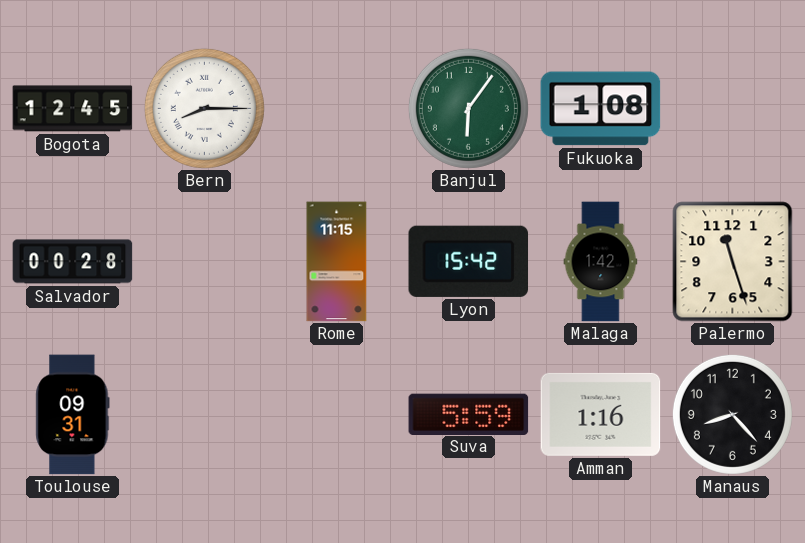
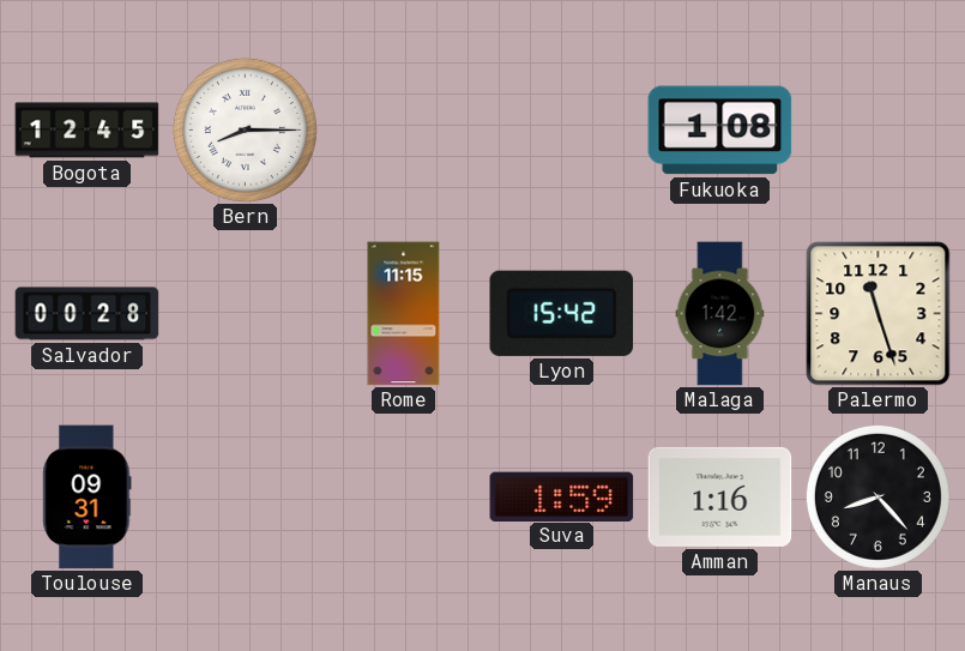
Banjul: 6:06 -> none
Suva: 5:59 -> 1:59
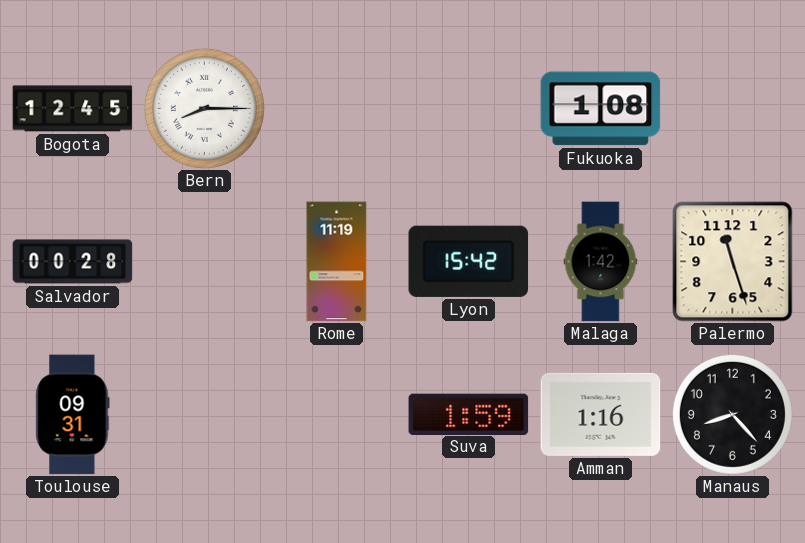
Rome: 11:15 -> 11:19
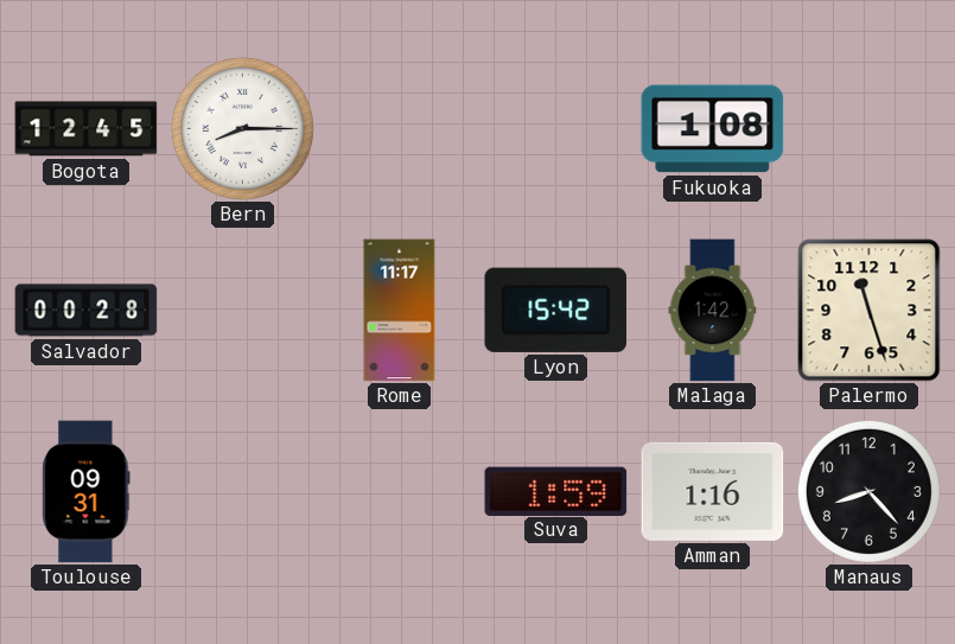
Rome: 11:19 -> 11:17
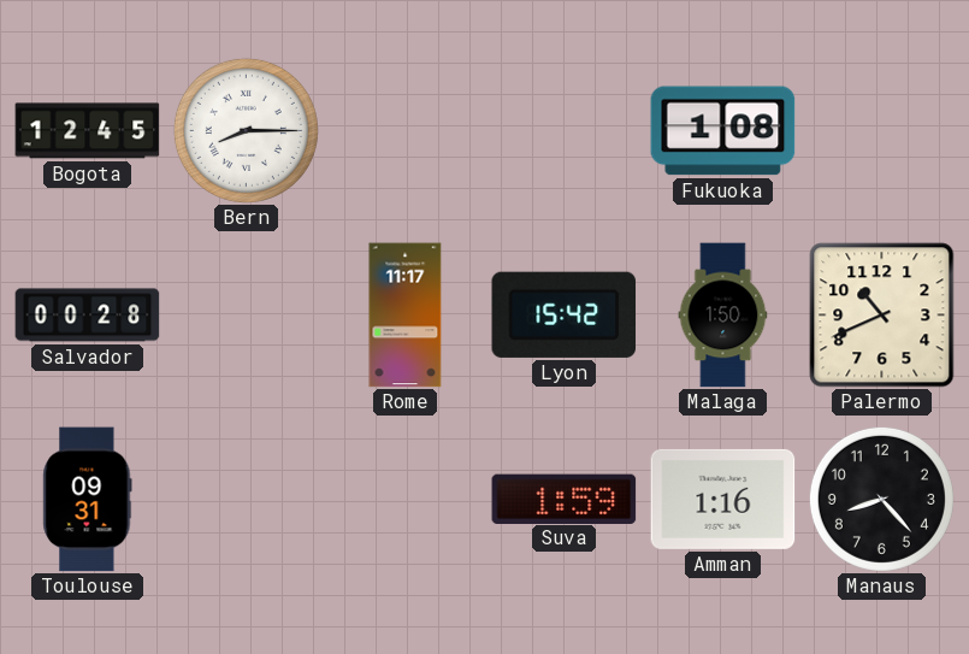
Malaga: 1:42 -> 1:50
Palermo: 11:27 -> 10:41
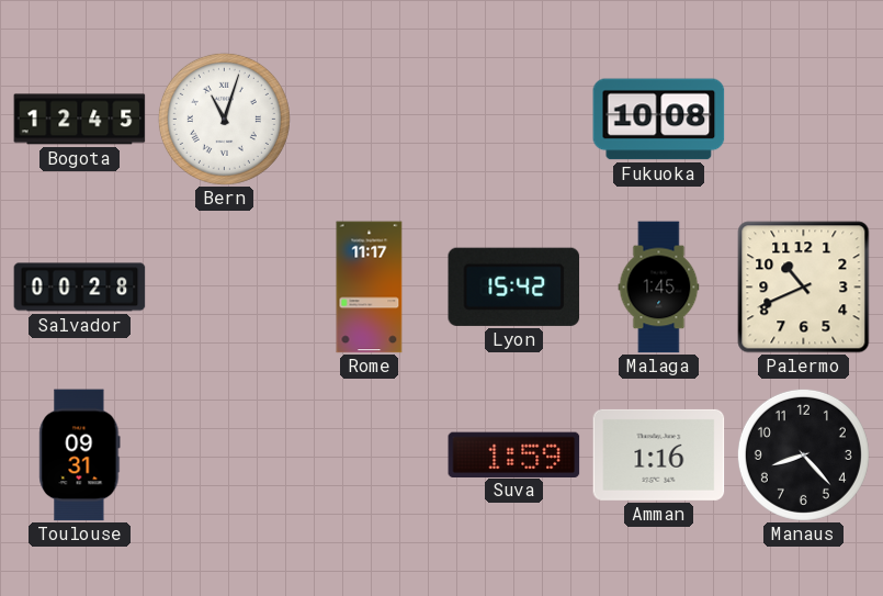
Bern: 8:15 -> 11:03
Fukuoka: 1:08 -> 10:08
Malaga: 1:50 -> 1:45
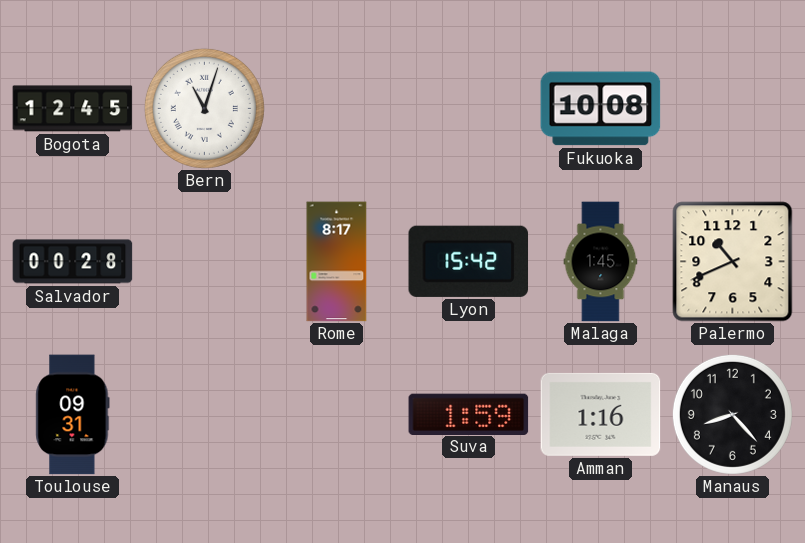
Rome: 11:17 -> 8:17
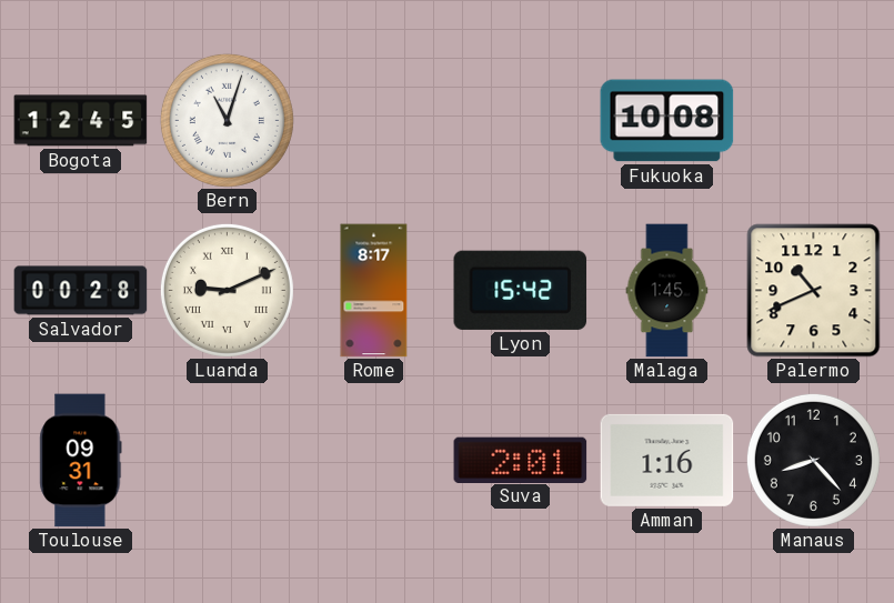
Luanda: none -> 9:11
Suva: 1:59 -> 2:01
